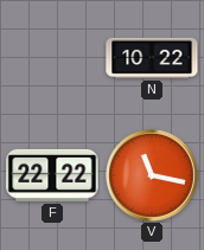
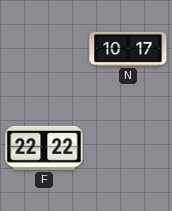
N: 10:22 -> 10:17
V: 11:17 -> none
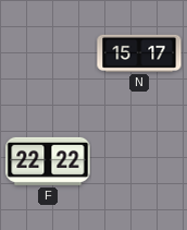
N: 10:17 -> 15:17
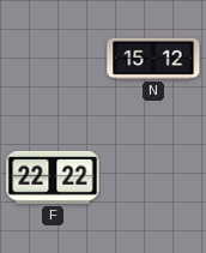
N: 15:17 -> 15:12
